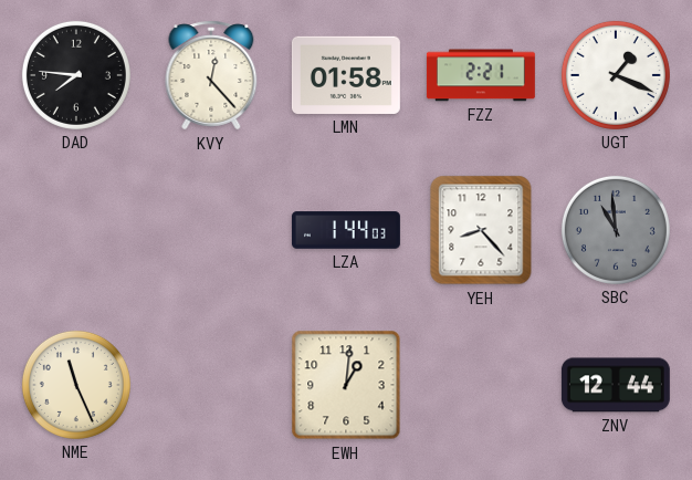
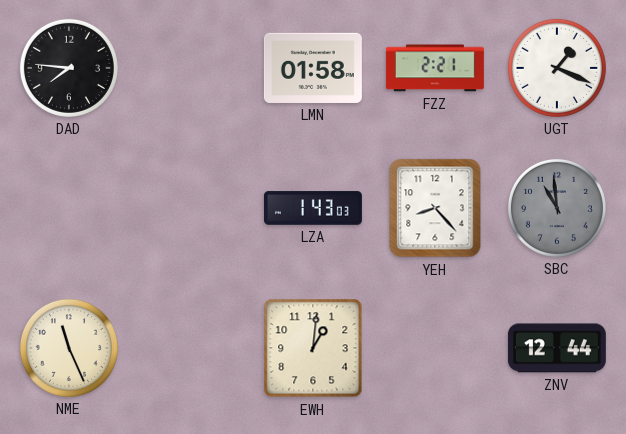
KVY: 12:23 -> none
LZA: 1:44 -> 1:43
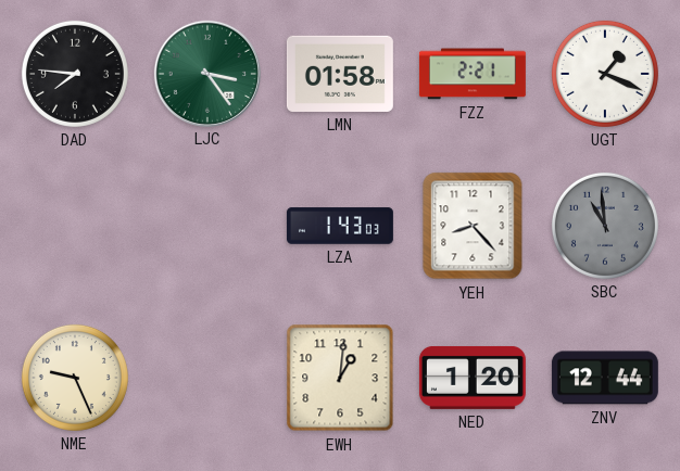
LJC: none -> 3:24
NME: 11:26 -> 9:26
NED: none -> 1:20
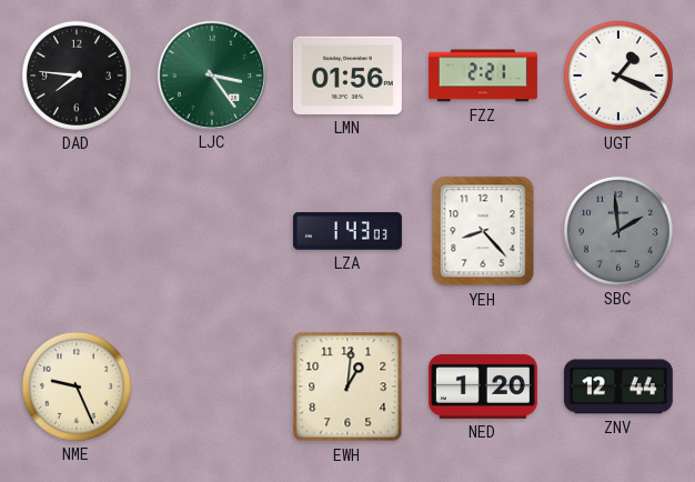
LMN: 01:58 -> 01:56
SBC: 10:59 -> 1:59
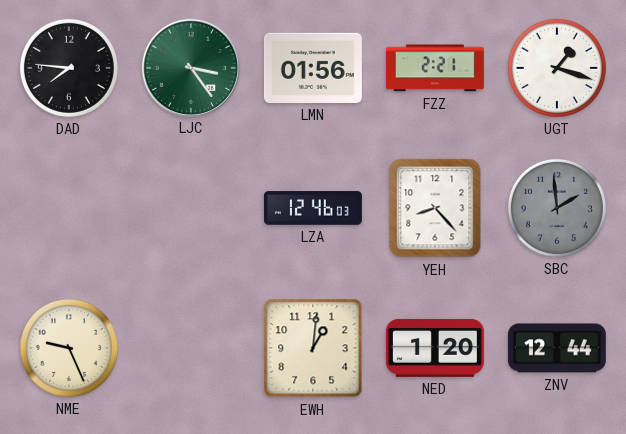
UGT: 1:19 -> 1:18
LZA: 1:43 -> 12:46
